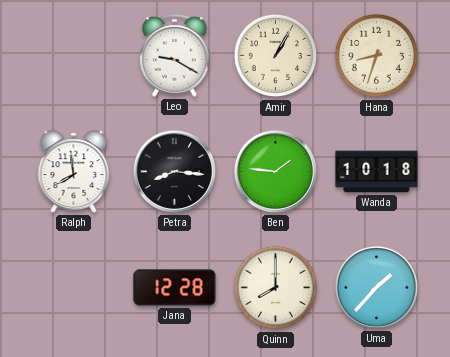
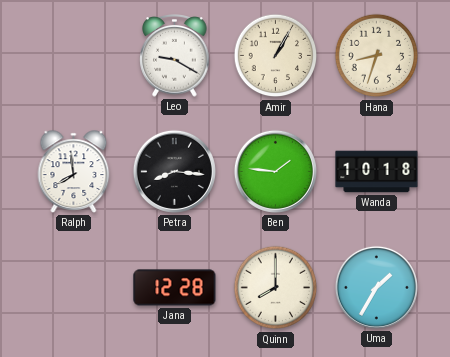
Uma: 1:37 -> 1:35
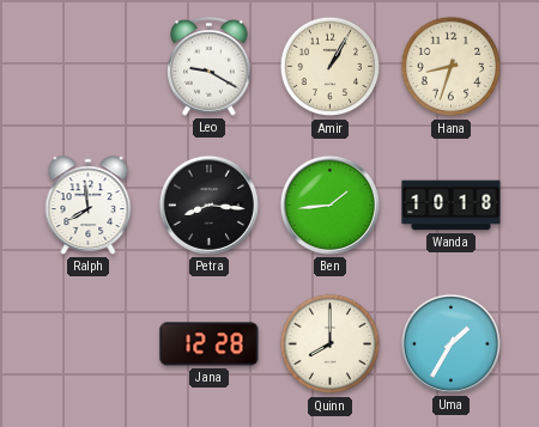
Ben: 1:46 -> 1:44
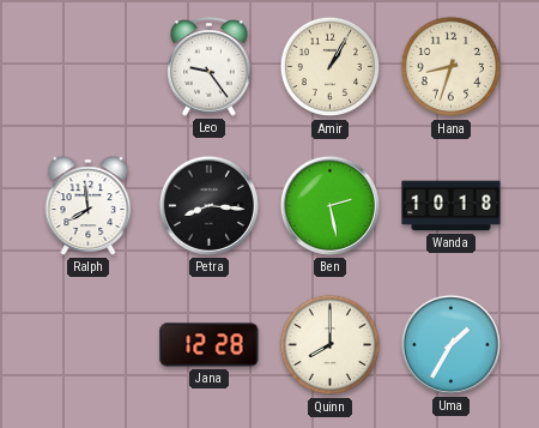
Leo: 9:20 -> 9:24
Ben: 1:44 -> 2:28
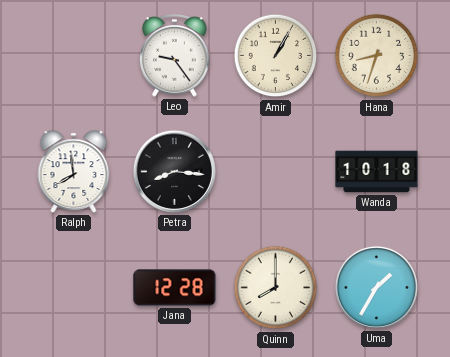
Ben: 2:28 -> none
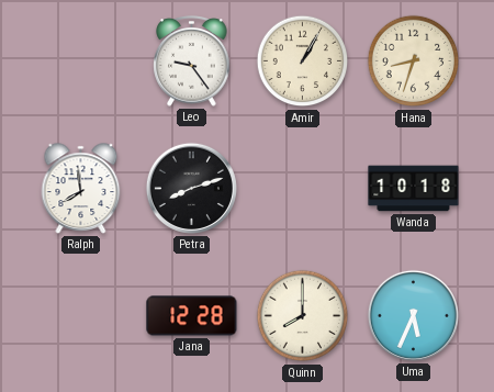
Petra: 8:16 -> 8:12
Uma: 1:35 -> 5:34
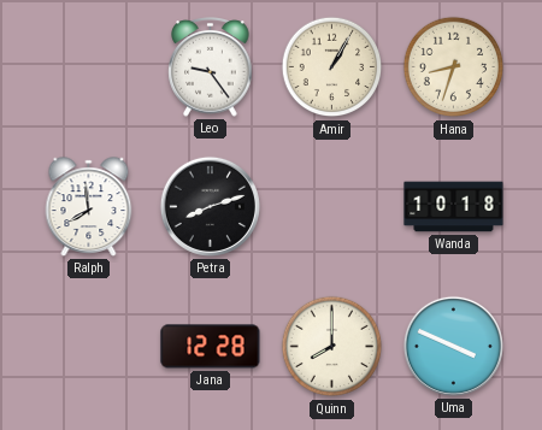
Uma: 5:34 -> 3:49
